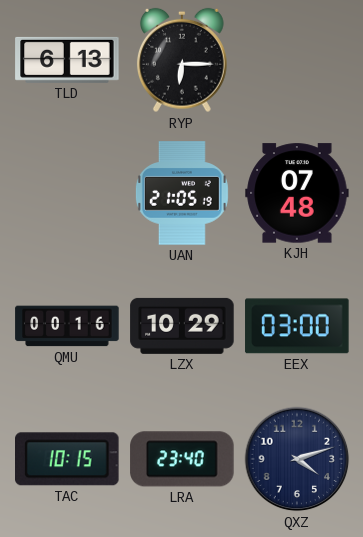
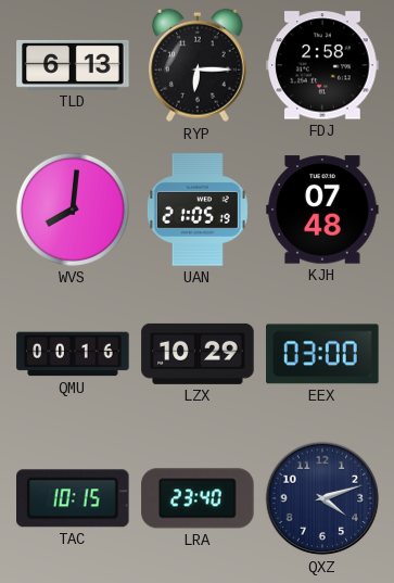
FDJ: none -> 2:58
WVS: none -> 8:01
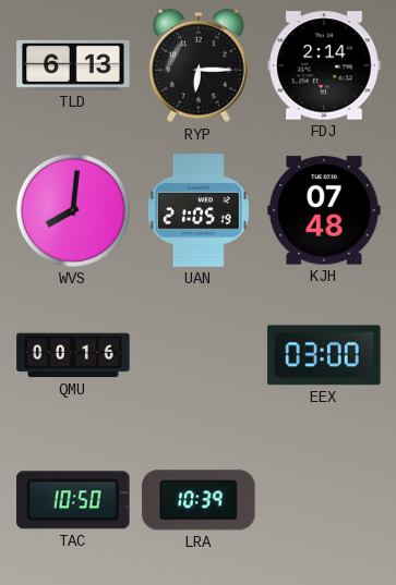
FDJ: 2:58 -> 2:14
LZX: 10:29 -> none
TAC: 10:15 -> 10:50
LRA: 23:40 -> 10:39
QXZ: 4:12 -> none
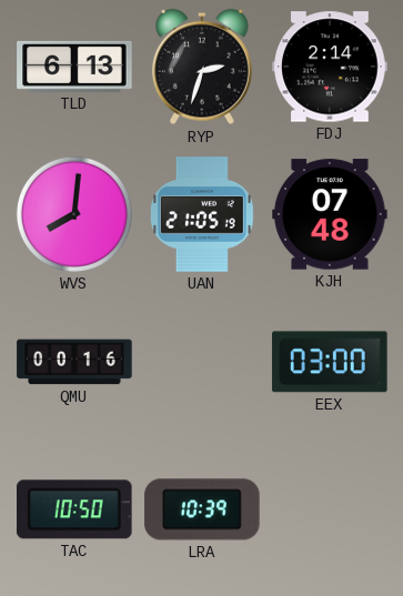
RYP: 6:15 -> 2:33
